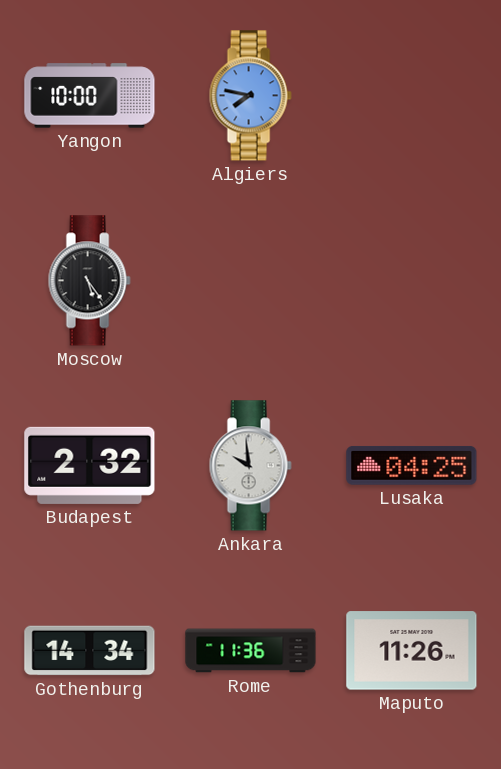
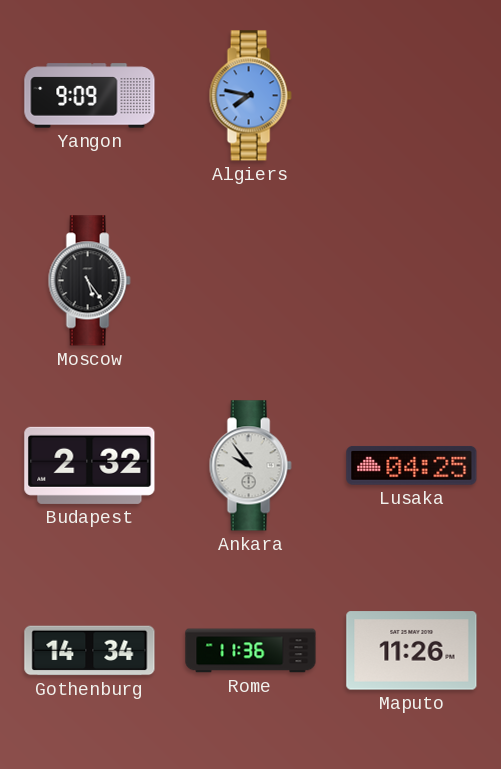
Yangon: 10:00 -> 9:09
Ankara: 9:59 -> 9:54
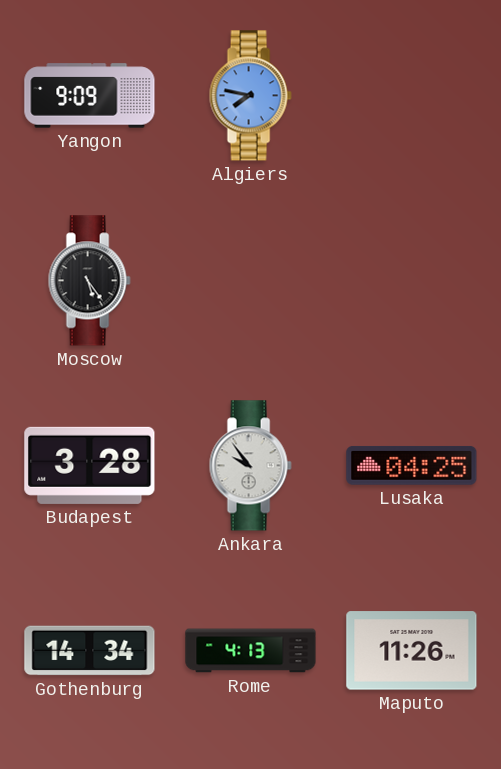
Budapest: 2:32 -> 3:28
Rome: 11:36 -> 4:13
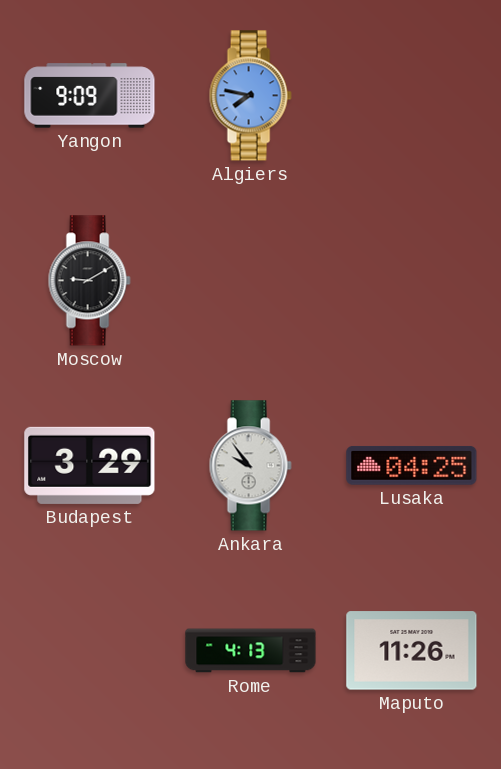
Moscow: 5:24 -> 9:10
Budapest: 3:28 -> 3:29
Gothenburg: 14:34 -> none
